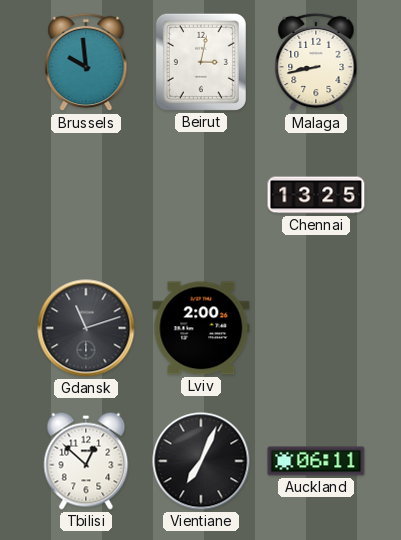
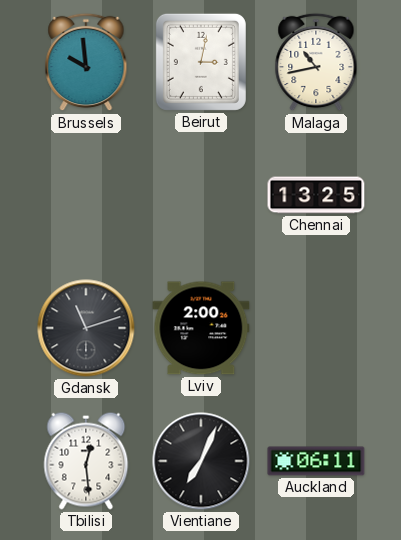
Malaga: 8:43 -> 10:43
Tbilisi: 12:52 -> 12:29
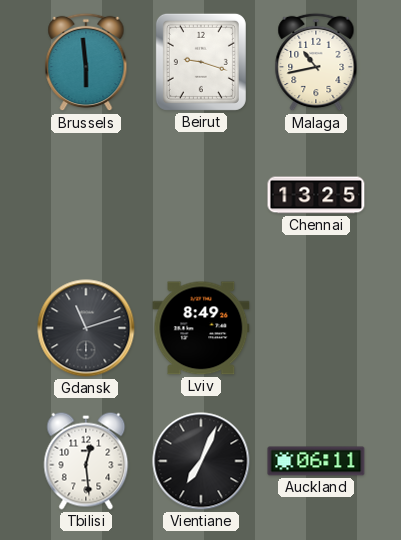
Brussels: 9:59 -> 5:59
Beirut: 3:02 -> 9:18
Lviv: 2:00 -> 8:49
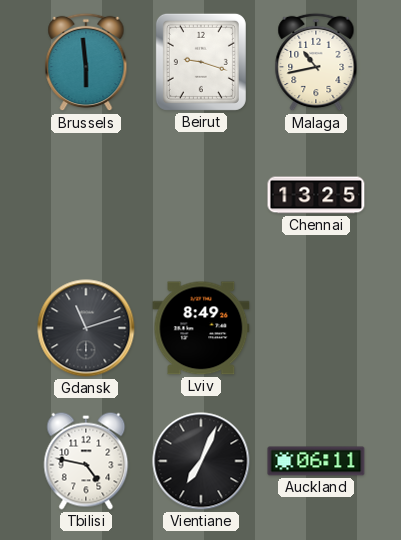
Tbilisi: 12:29 -> 4:47
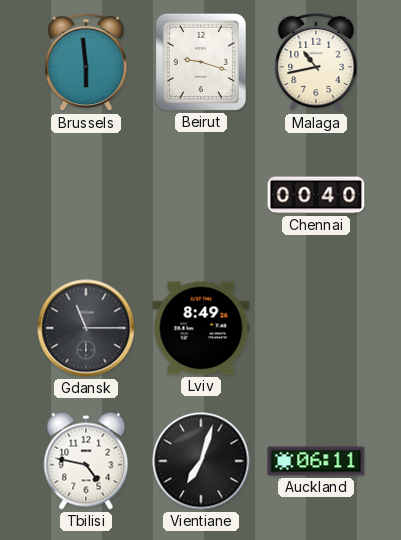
Chennai: 13:25 -> 00:40
Gdansk: 11:12 -> 11:15
Vientiane: 7:04 -> 7:03
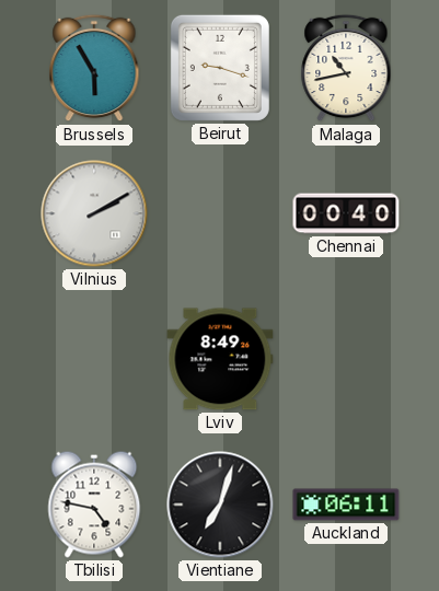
Brussels: 5:59 -> 5:55
Vilnius: none -> 2:10
Gdansk: 11:15 -> none
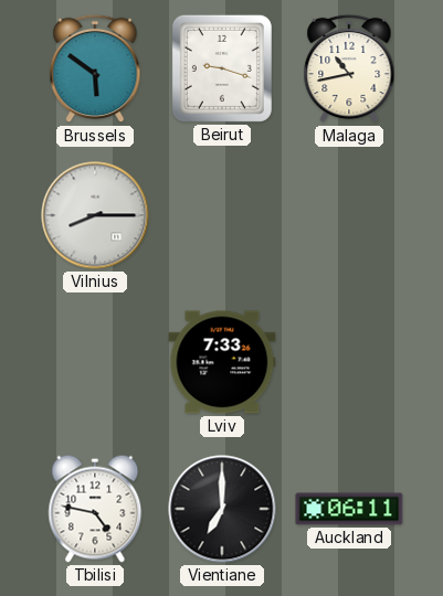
Brussels: 5:55 -> 5:51
Vilnius: 2:10 -> 8:15
Chennai: 00:40 -> none
Lviv: 8:49 -> 7:33
Vientiane: 7:03 -> 7:00
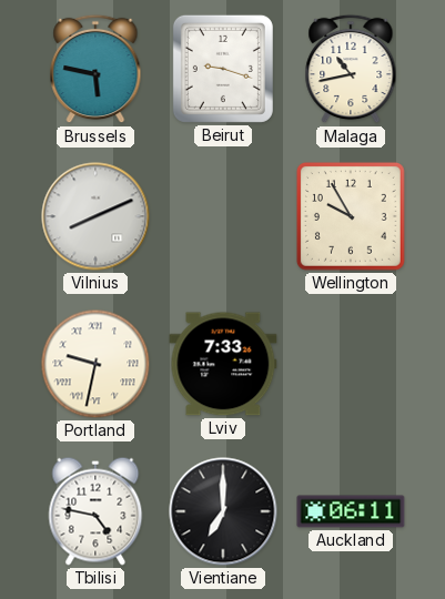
Brussels: 5:51 -> 5:47
Vilnius: 8:15 -> 8:11
Wellington: none -> 9:55
Portland: none -> 9:32
